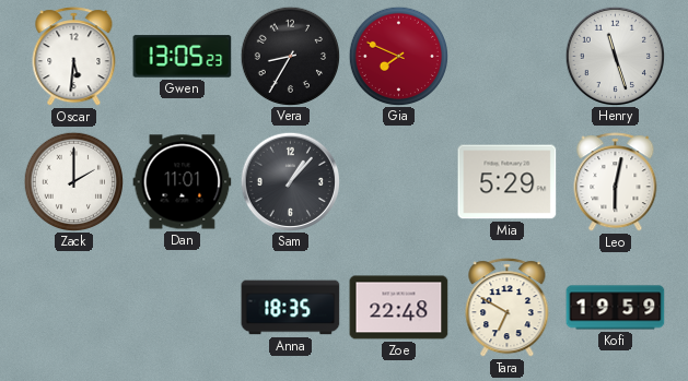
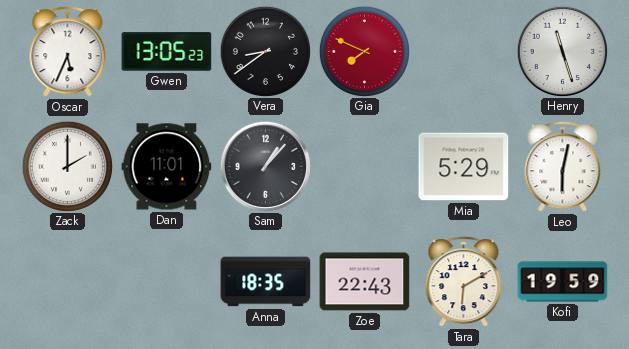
Oscar: 5:31 -> 5:34
Vera: 8:35 -> 8:39
Zoe: 22:48 -> 22:43
Tara: 6:50 -> 6:10
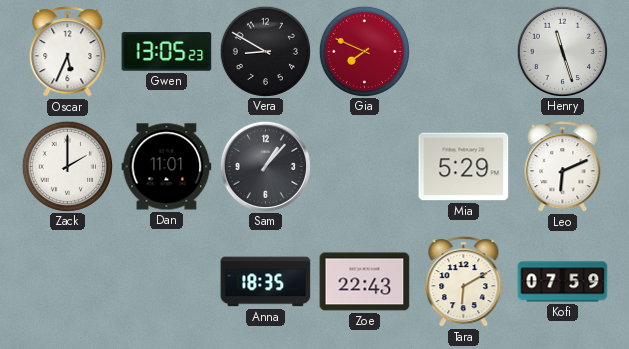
Vera: 8:39 -> 8:50
Leo: 6:02 -> 6:11
Kofi: 19:59 -> 07:59
